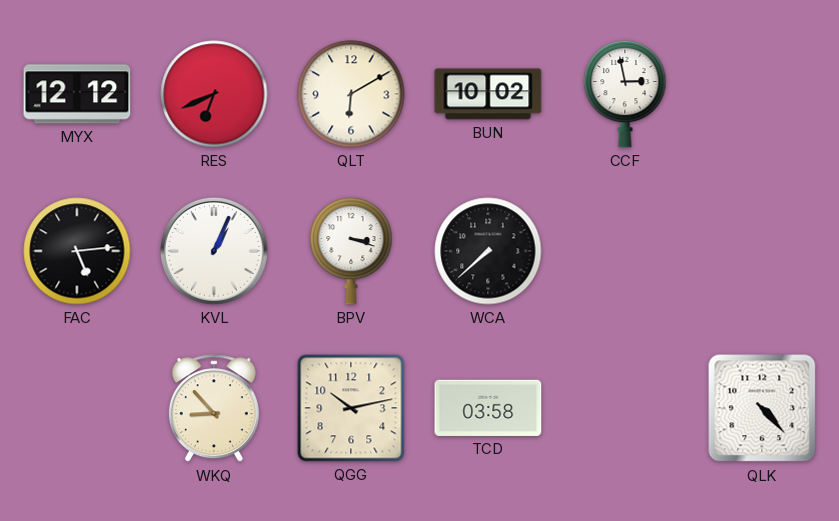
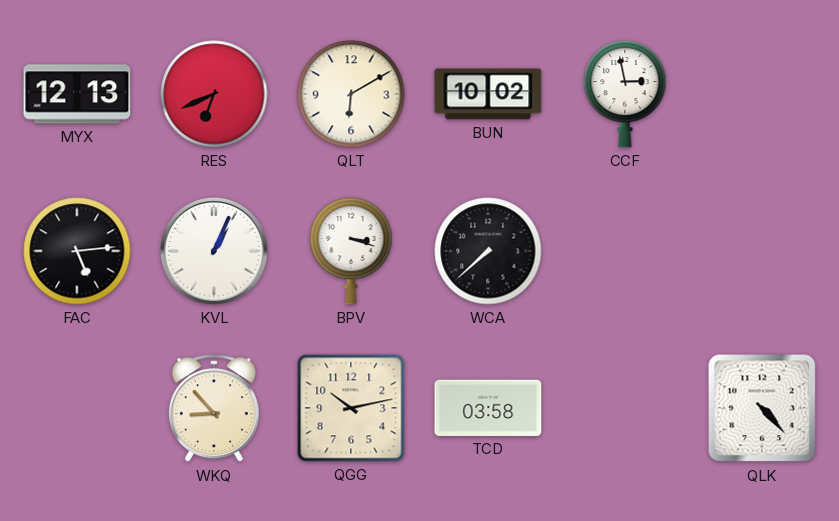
MYX: 12:12 -> 12:13
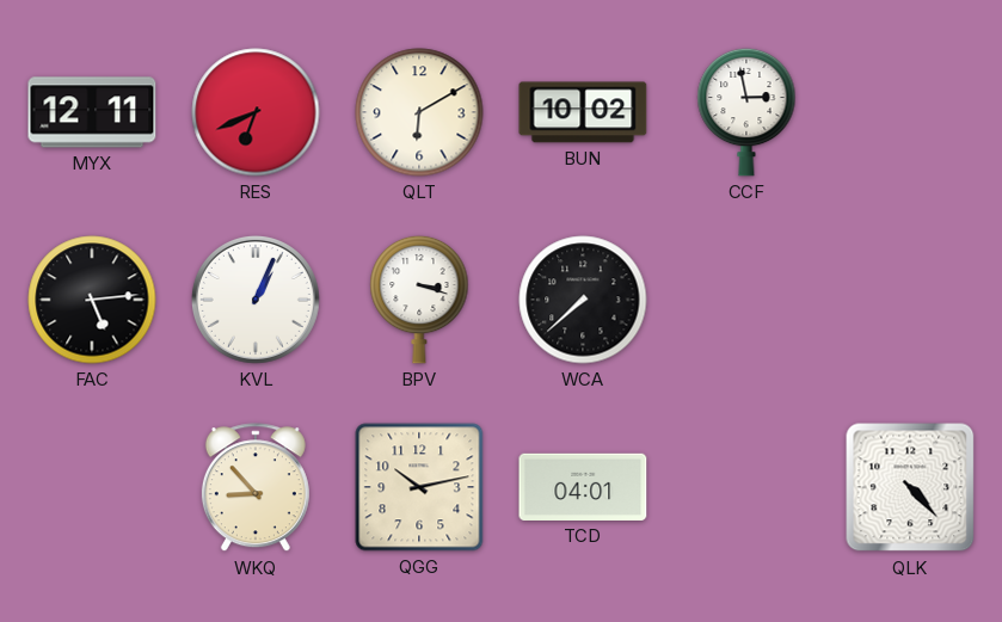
MYX: 12:13 -> 12:11
TCD: 03:58 -> 04:01
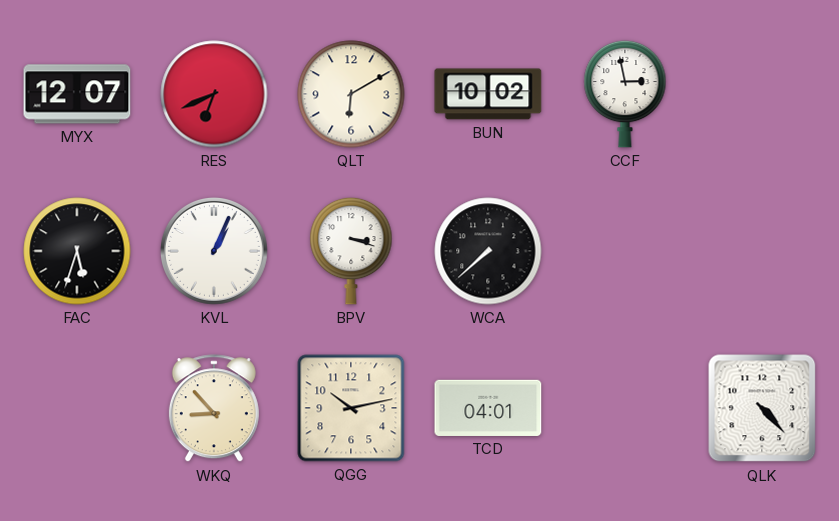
MYX: 12:11 -> 12:07
FAC: 5:14 -> 5:33
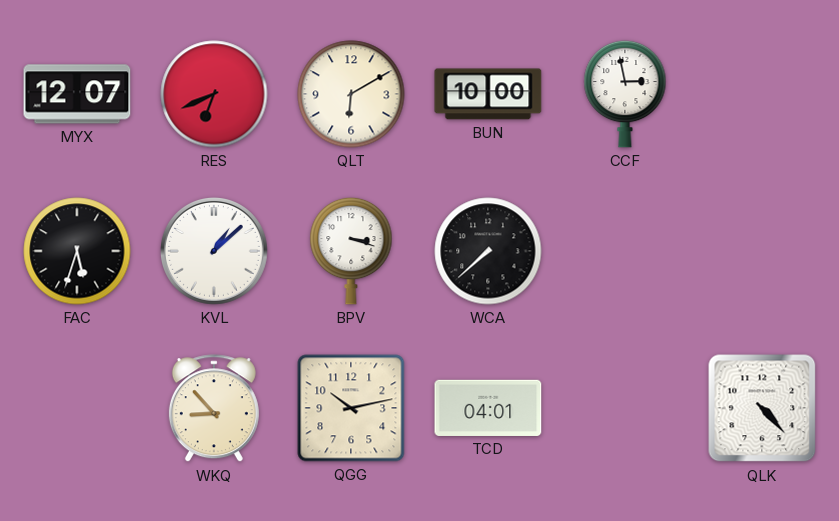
BUN: 10:02 -> 10:00
KVL: 1:04 -> 1:08
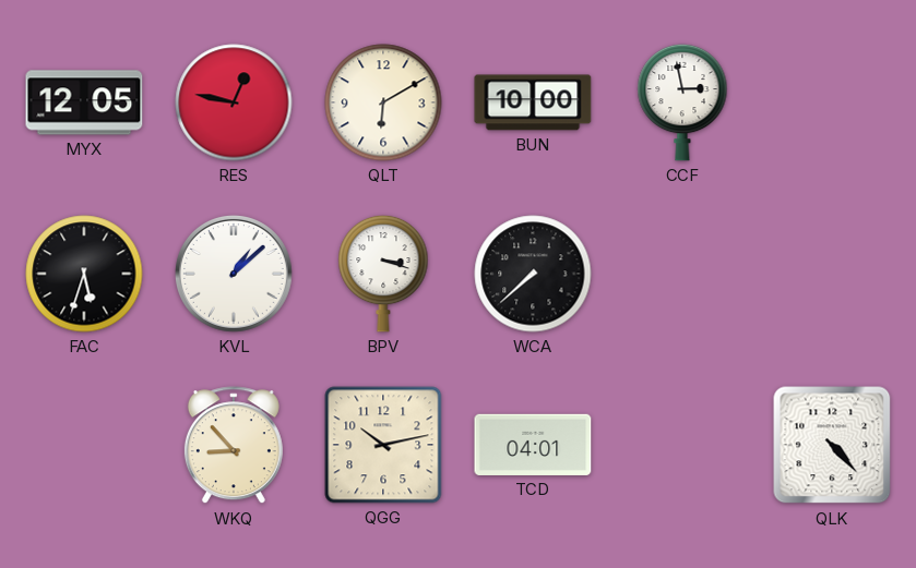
MYX: 12:07 -> 12:05
RES: 6:41 -> 12:47
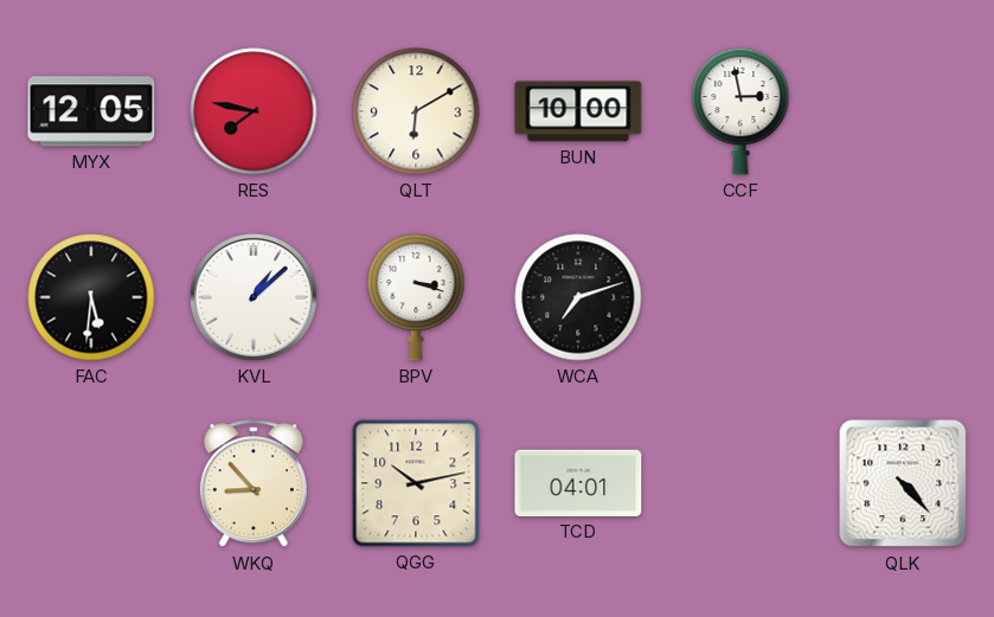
RES: 12:47 -> 7:47
FAC: 5:33 -> 5:31
WCA: 7:38 -> 7:12
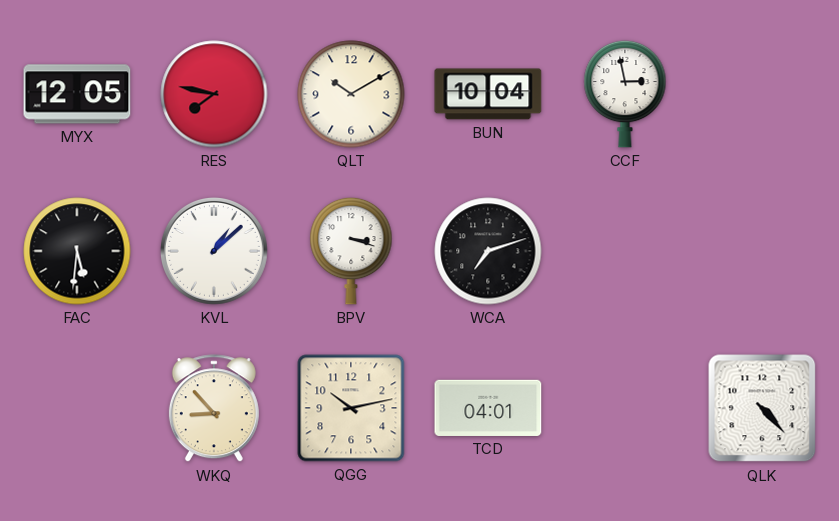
QLT: 6:10 -> 10:10
BUN: 10:00 -> 10:04
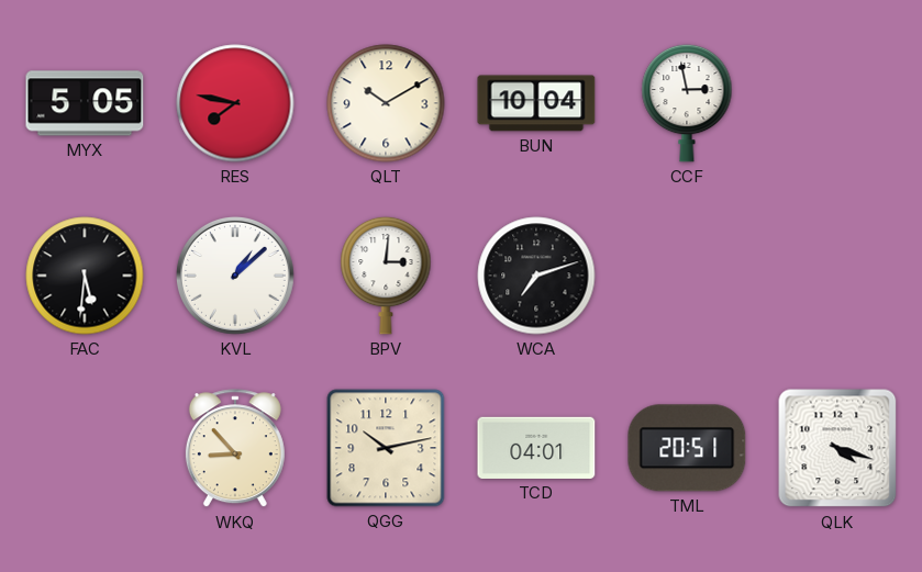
MYX: 12:05 -> 5:05
BPV: 3:18 -> 3:01
TML: none -> 20:51
QLK: 4:23 -> 4:18
